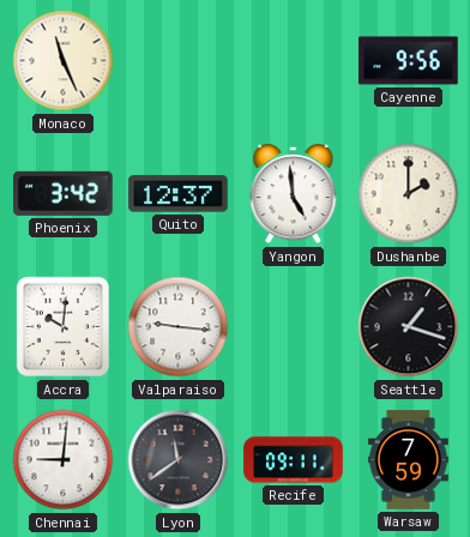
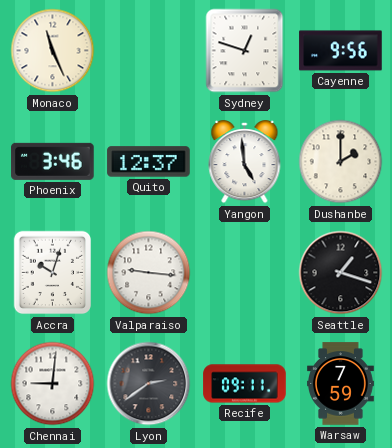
Sydney: none -> 12:48
Phoenix: 3:42 -> 3:46
Accra: 10:01 -> 10:03
Lyon: 11:39 -> 2:39
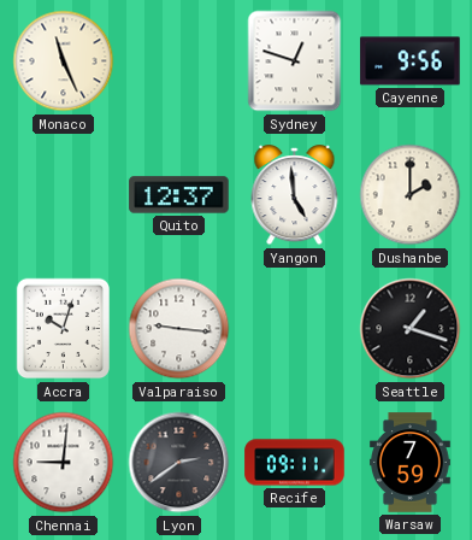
Phoenix: 3:46 -> none
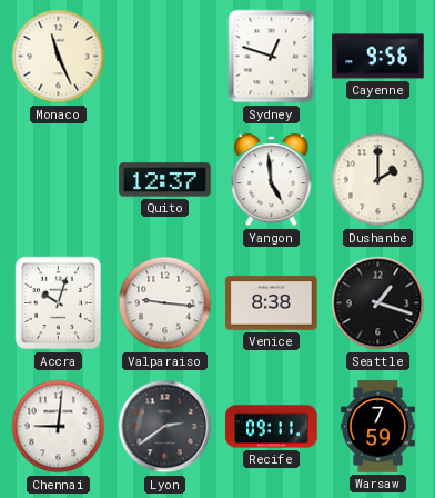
Venice: none -> 8:38
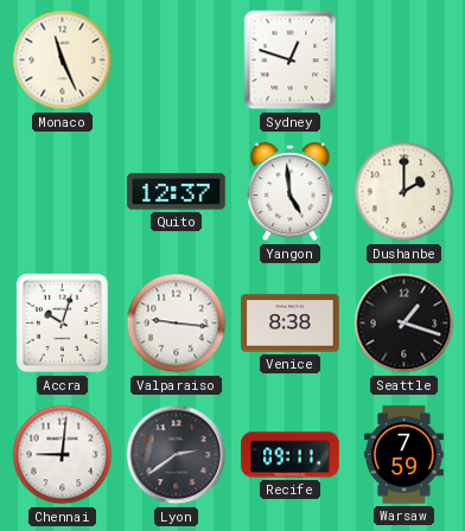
Cayenne: 9:56 -> none
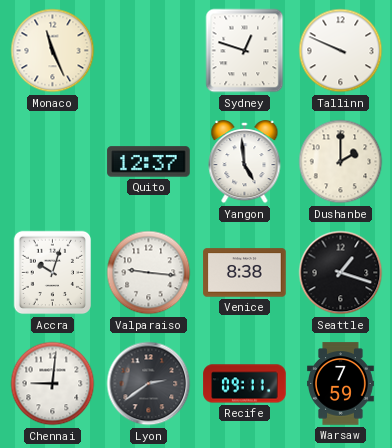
Tallinn: none -> 9:49
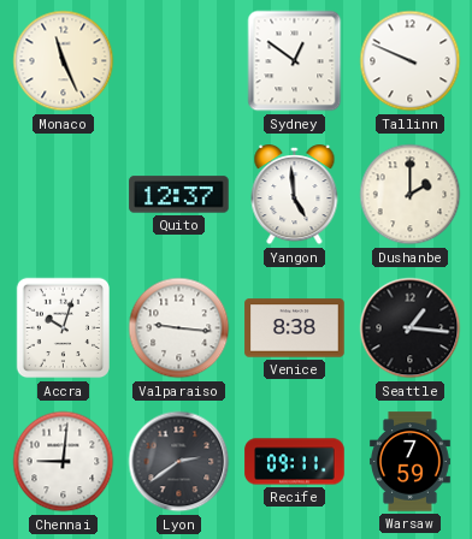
Sydney: 12:48 -> 12:51
Seattle: 1:18 -> 1:16
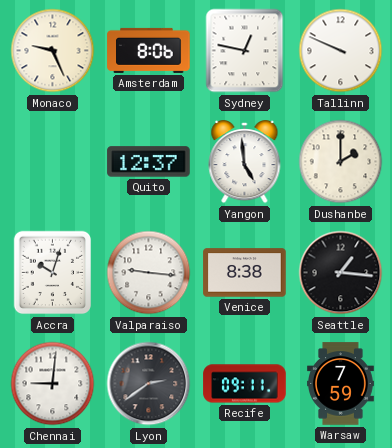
Monaco: 11:26 -> 9:26
Amsterdam: none -> 8:06
Sydney: 12:51 -> 12:47
